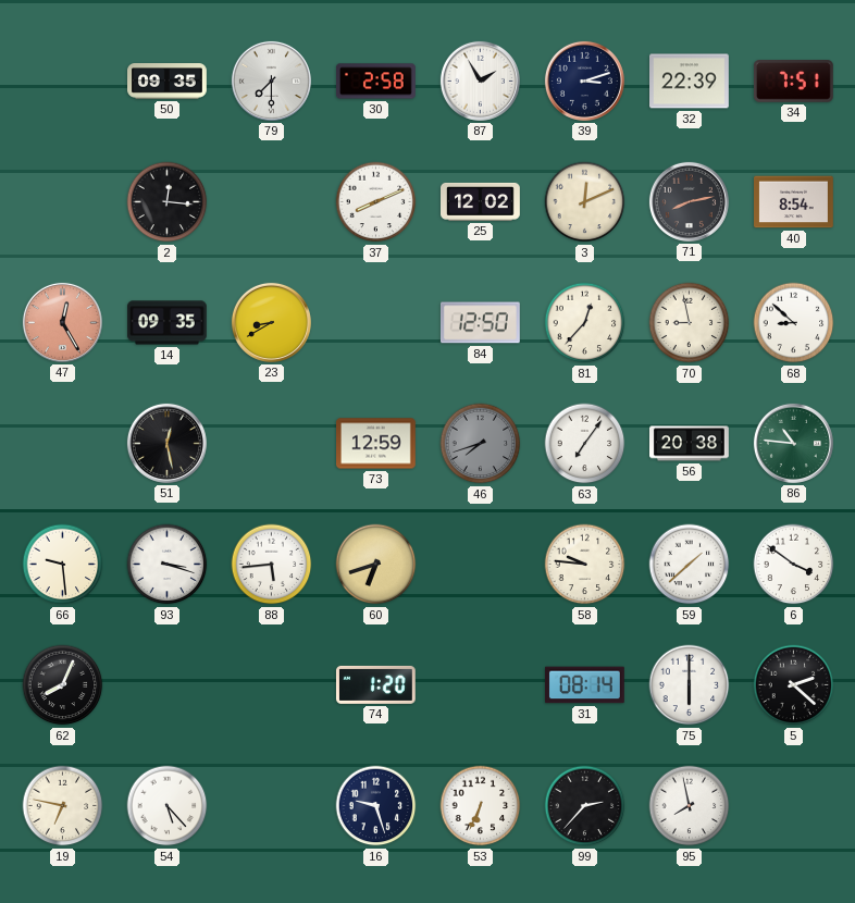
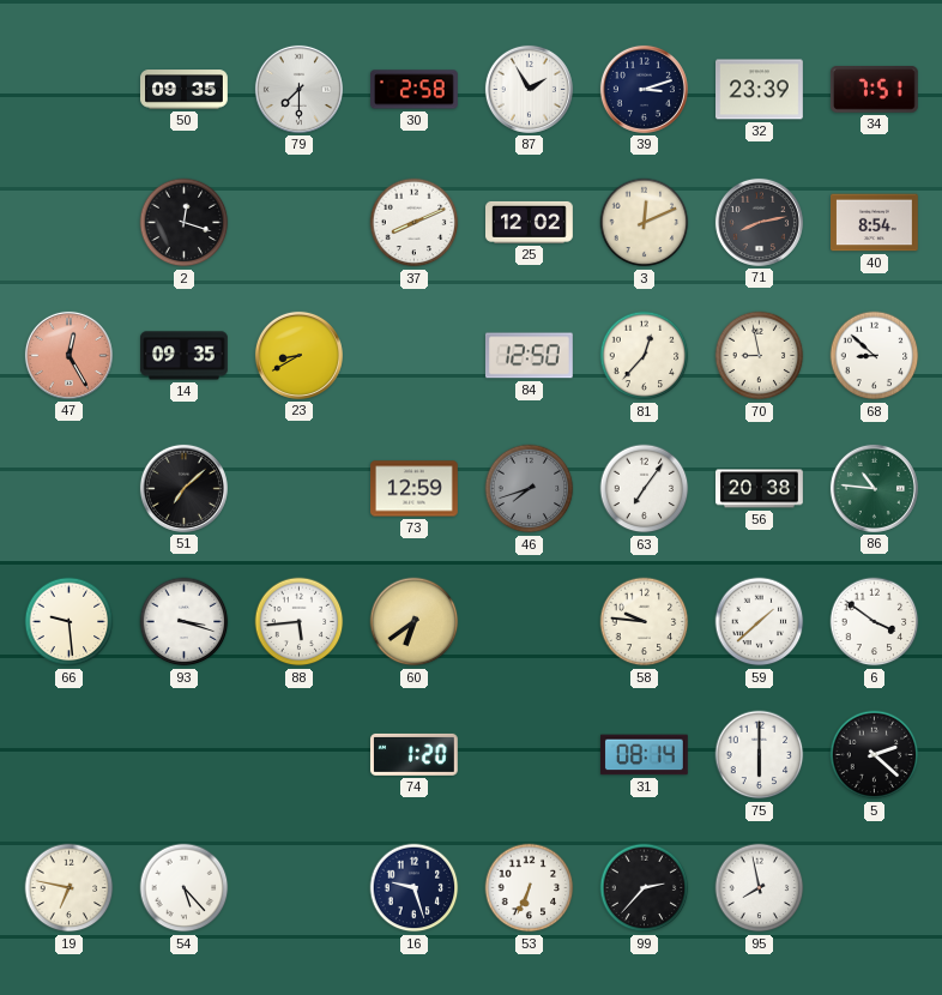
32: 22:39 -> 23:39
2: 12:16 -> 12:18
51: 12:28 -> 7:08
60: 6:42 -> 6:39
62: 8:04 -> none
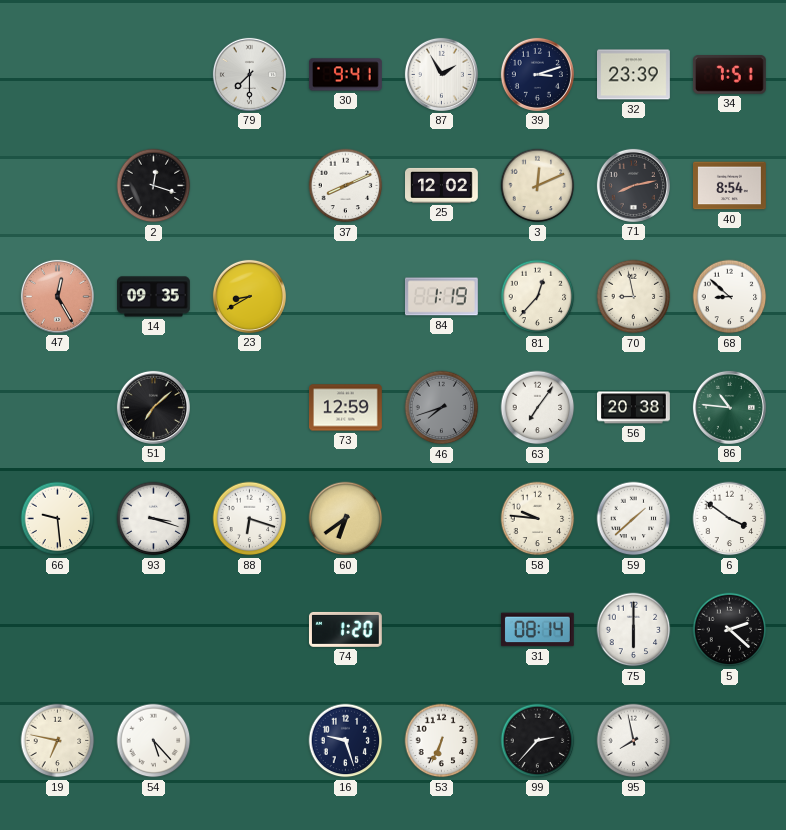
50: 09:35 -> none
30: 2:58 -> 9:41
84: 12:50 -> 1:19
88: 5:44 -> 6:18
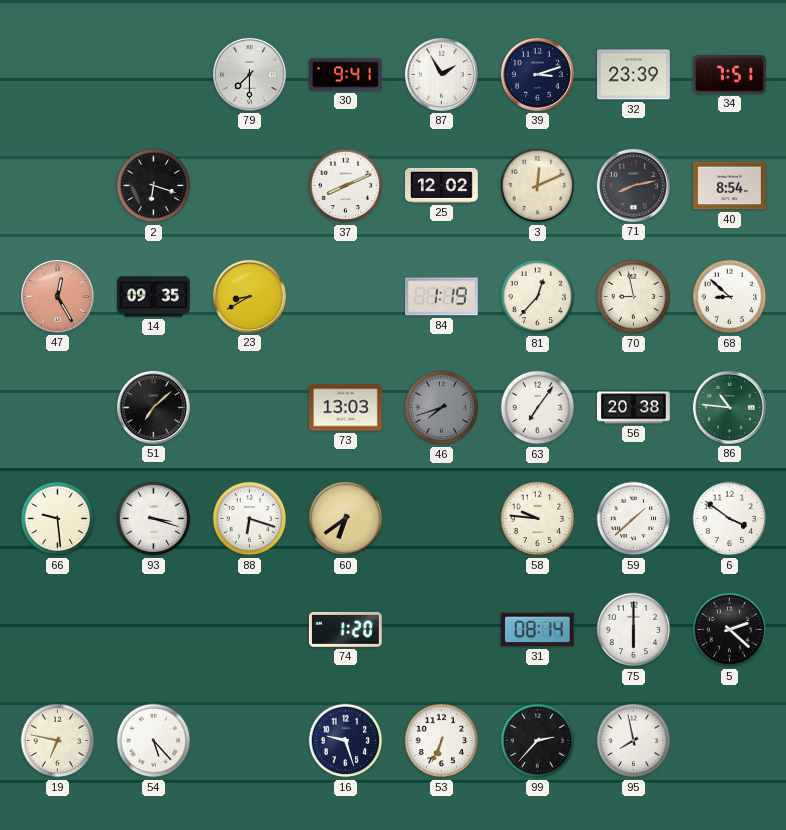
2: 12:18 -> 6:18
73: 12:59 -> 13:03
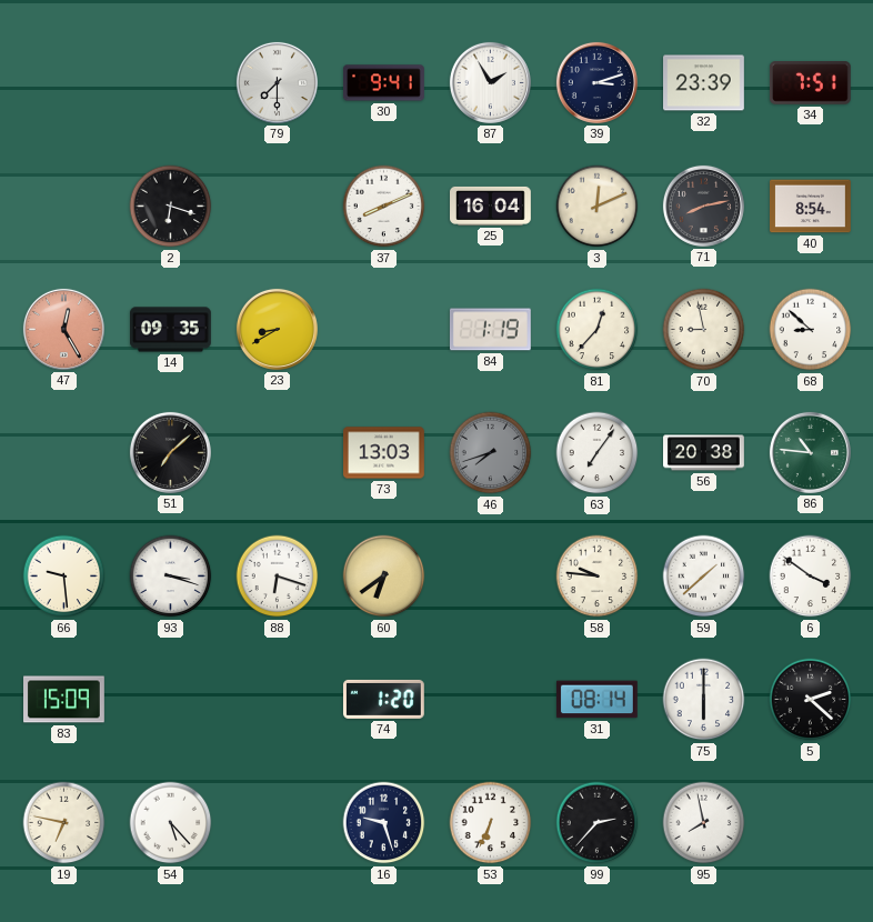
25: 12:02 -> 16:04
83: none -> 15:09
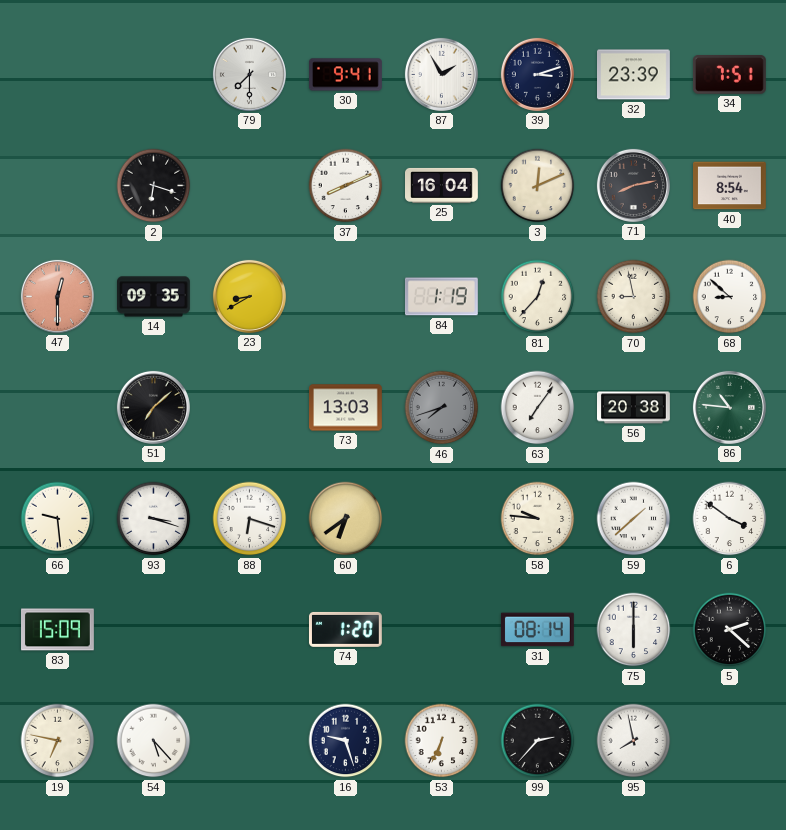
47: 12:25 -> 12:30
